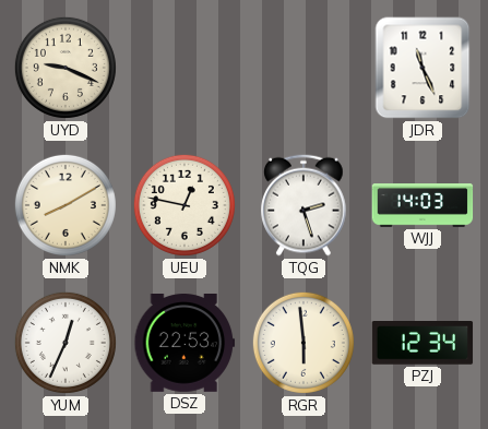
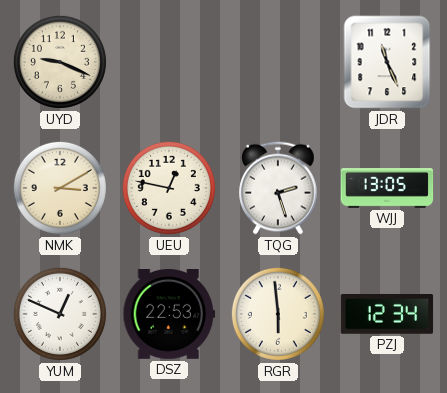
NMK: 8:10 -> 3:10
WJJ: 14:03 -> 13:05
YUM: 12:34 -> 12:49
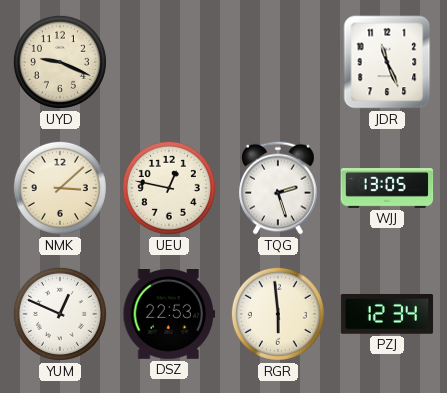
NMK: 3:10 -> 3:08
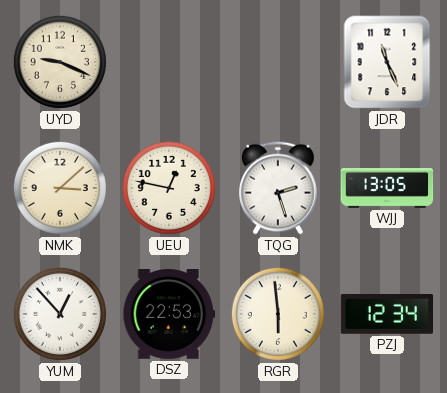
YUM: 12:49 -> 12:53
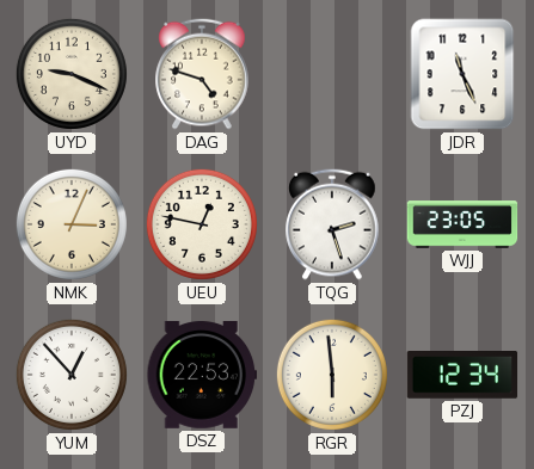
DAG: none -> 4:48
NMK: 3:08 -> 3:04
WJJ: 13:05 -> 23:05
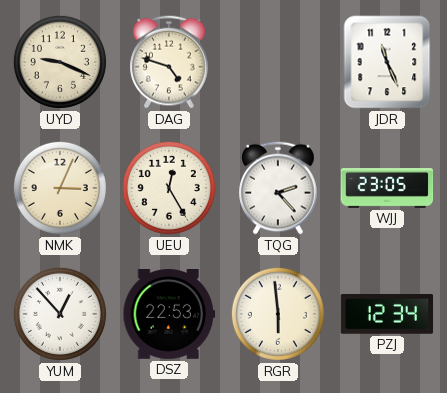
UEU: 12:47 -> 12:25
TQG: 2:27 -> 2:23
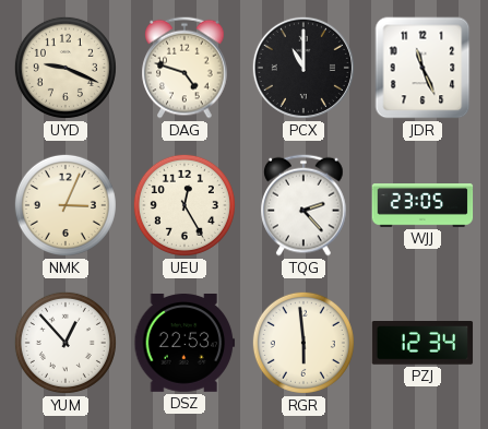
PCX: none -> 11:00
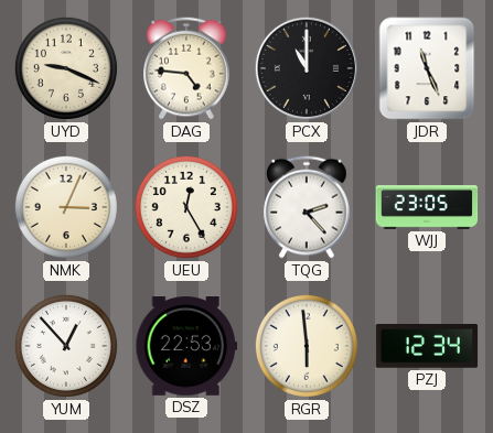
DAG: 4:48 -> 4:46
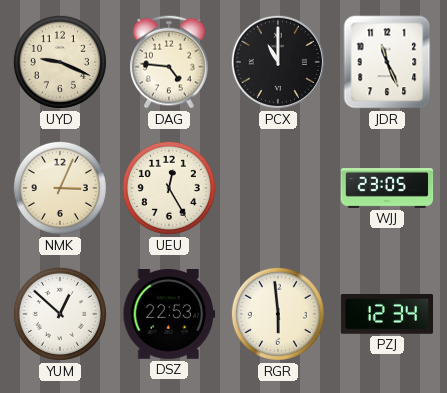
TQG: 2:23 -> none
YUM: 12:53 -> 12:52
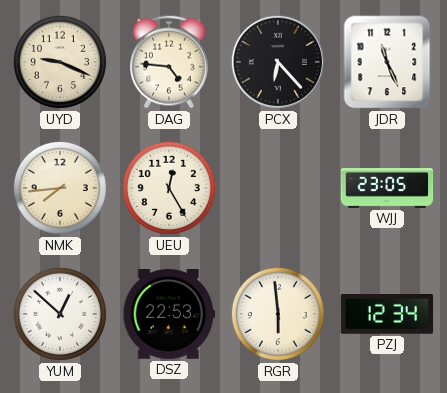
PCX: 11:00 -> 6:23
NMK: 3:04 -> 7:44
